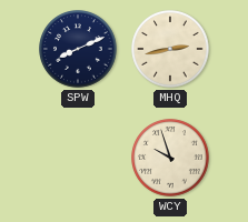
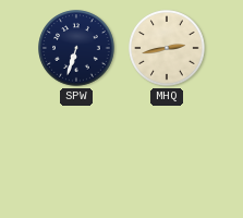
SPW: 8:11 -> 6:33
WCY: 9:57 -> none
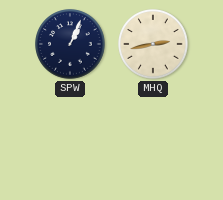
SPW: 6:33 -> 1:04
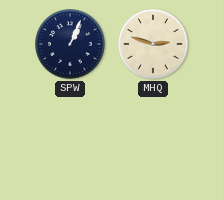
MHQ: 2:43 -> 2:48
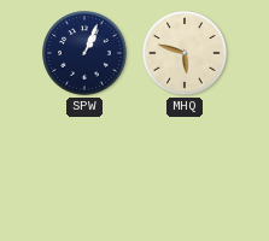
MHQ: 2:48 -> 5:48
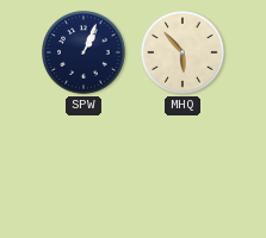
MHQ: 5:48 -> 5:53
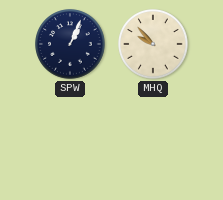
MHQ: 5:53 -> 9:53
